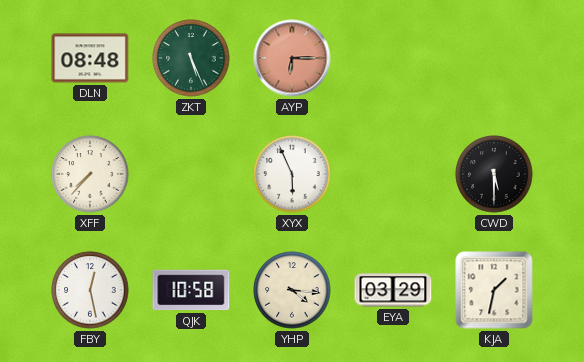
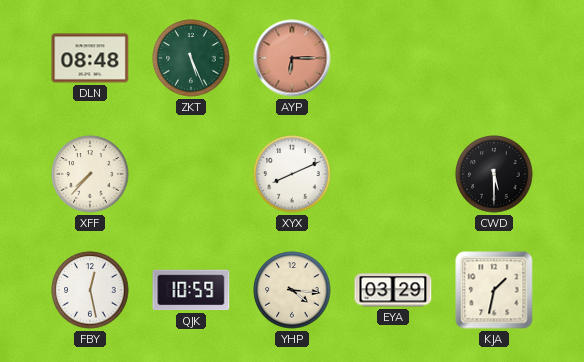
XYX: 5:56 -> 8:11
QJK: 10:58 -> 10:59
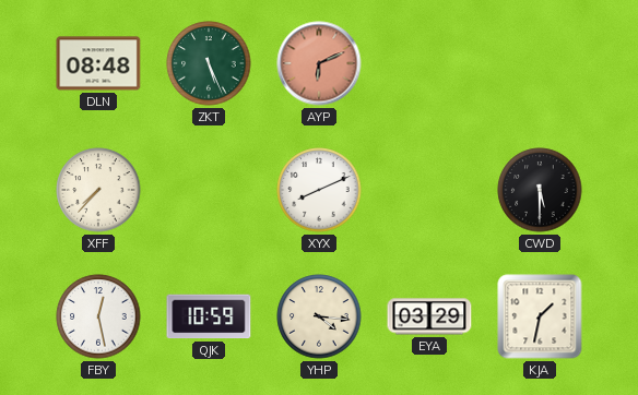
AYP: 6:15 -> 6:11
